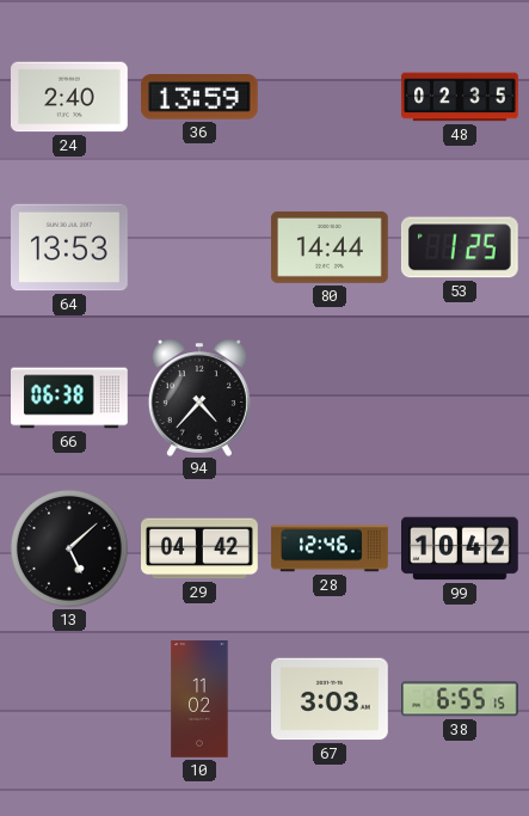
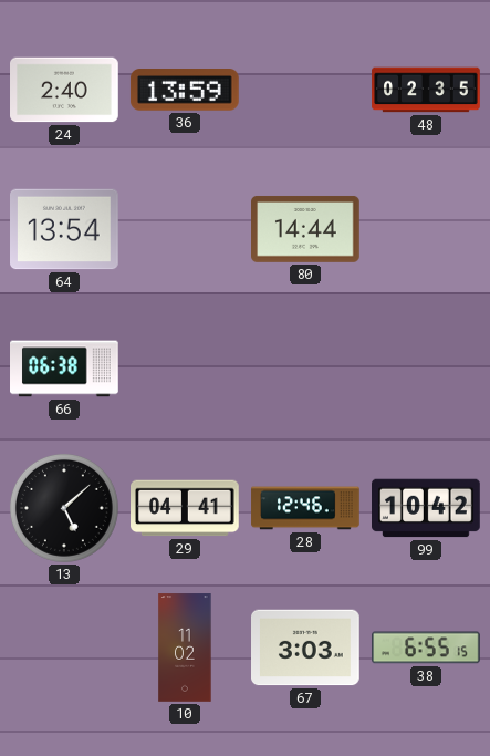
64: 13:53 -> 13:54
53: 1:25 -> none
94: 4:37 -> none
29: 04:42 -> 04:41
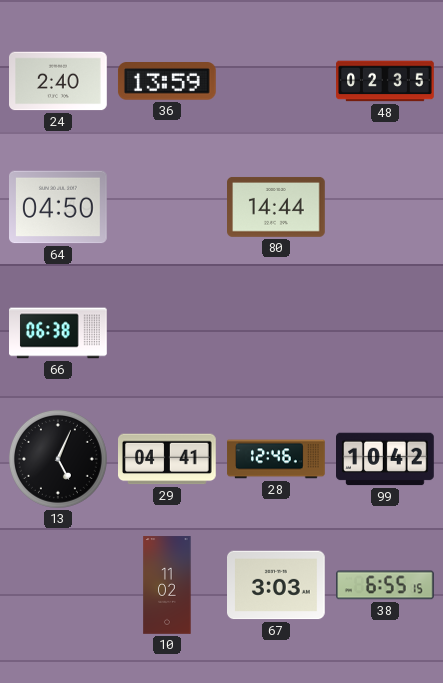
64: 13:54 -> 04:50
13: 5:08 -> 5:04
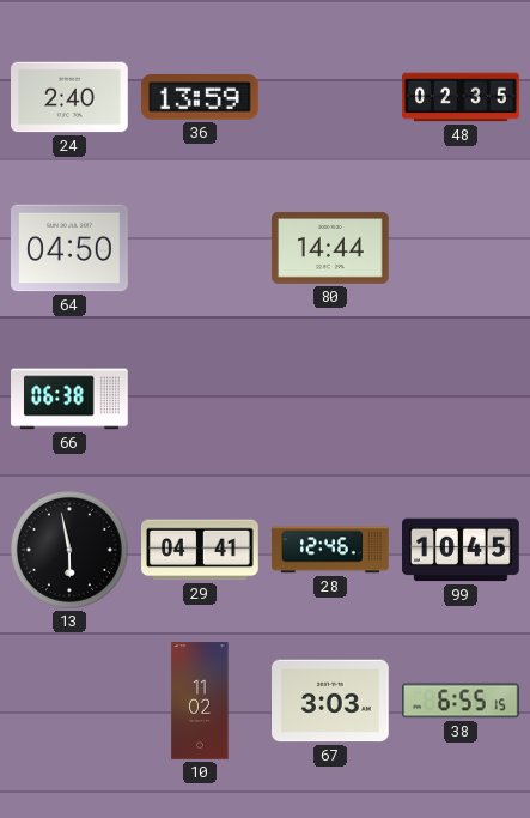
13: 5:04 -> 5:58
99: 10:42 -> 10:45
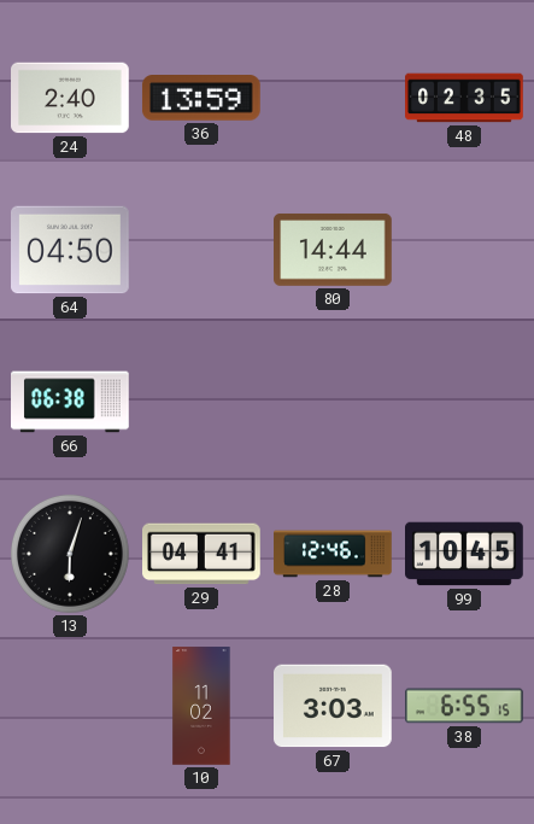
13: 5:58 -> 6:03
